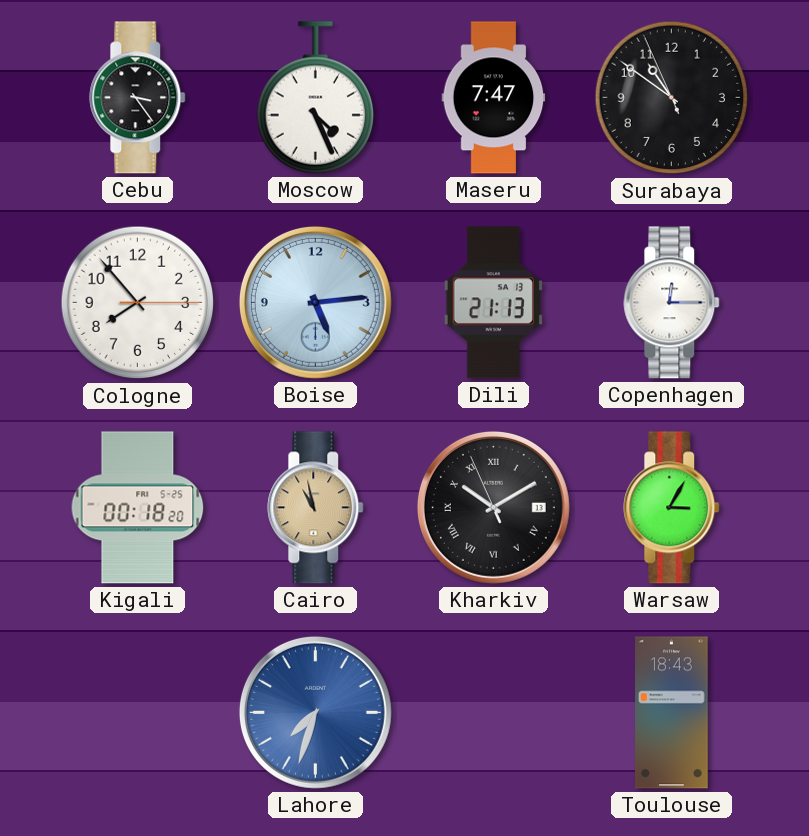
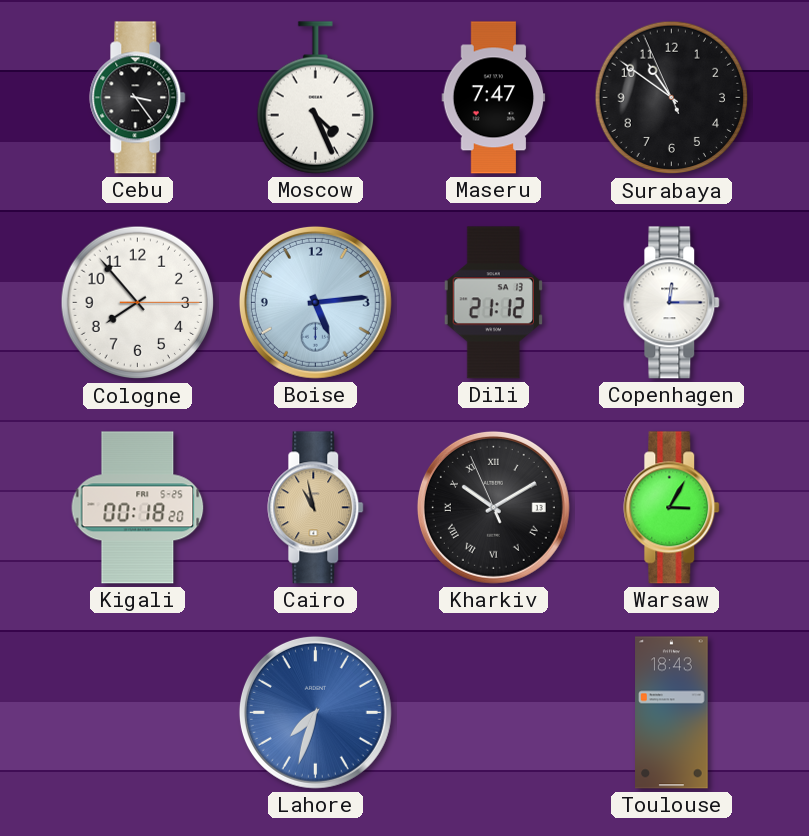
Dili: 21:13 -> 21:12
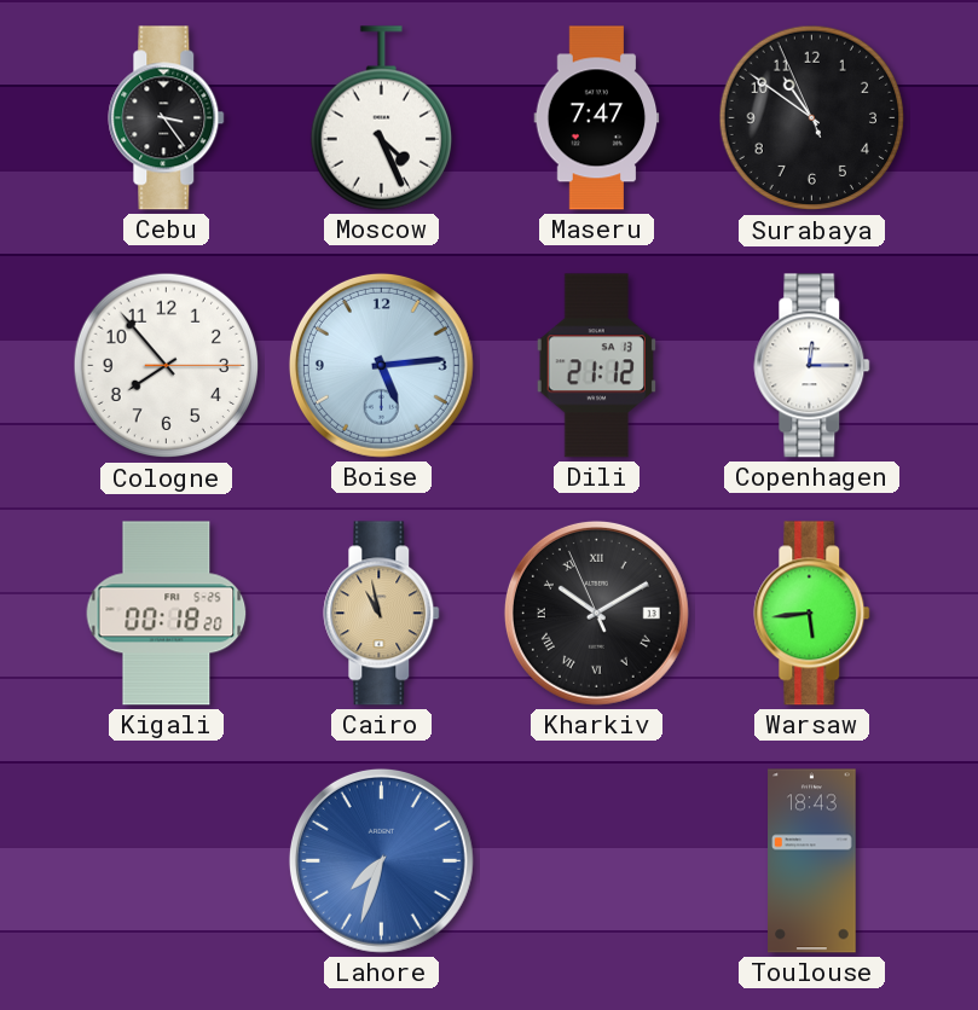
Warsaw: 3:05 -> 5:44
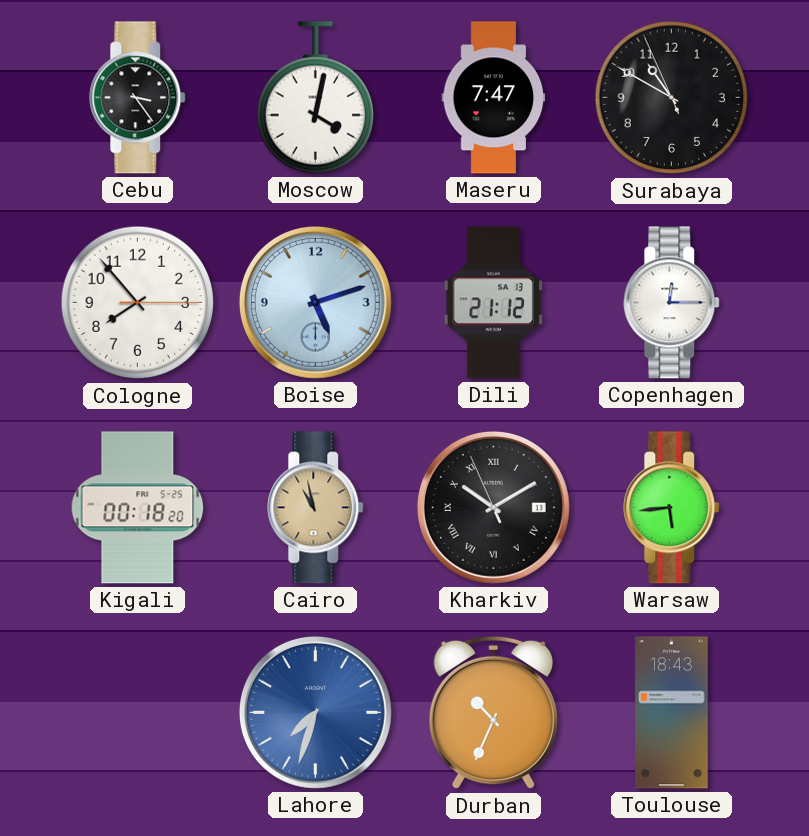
Moscow: 4:26 -> 4:02
Surabaya: 10:50 -> 10:49
Boise: 5:14 -> 5:12
Durban: none -> 10:34
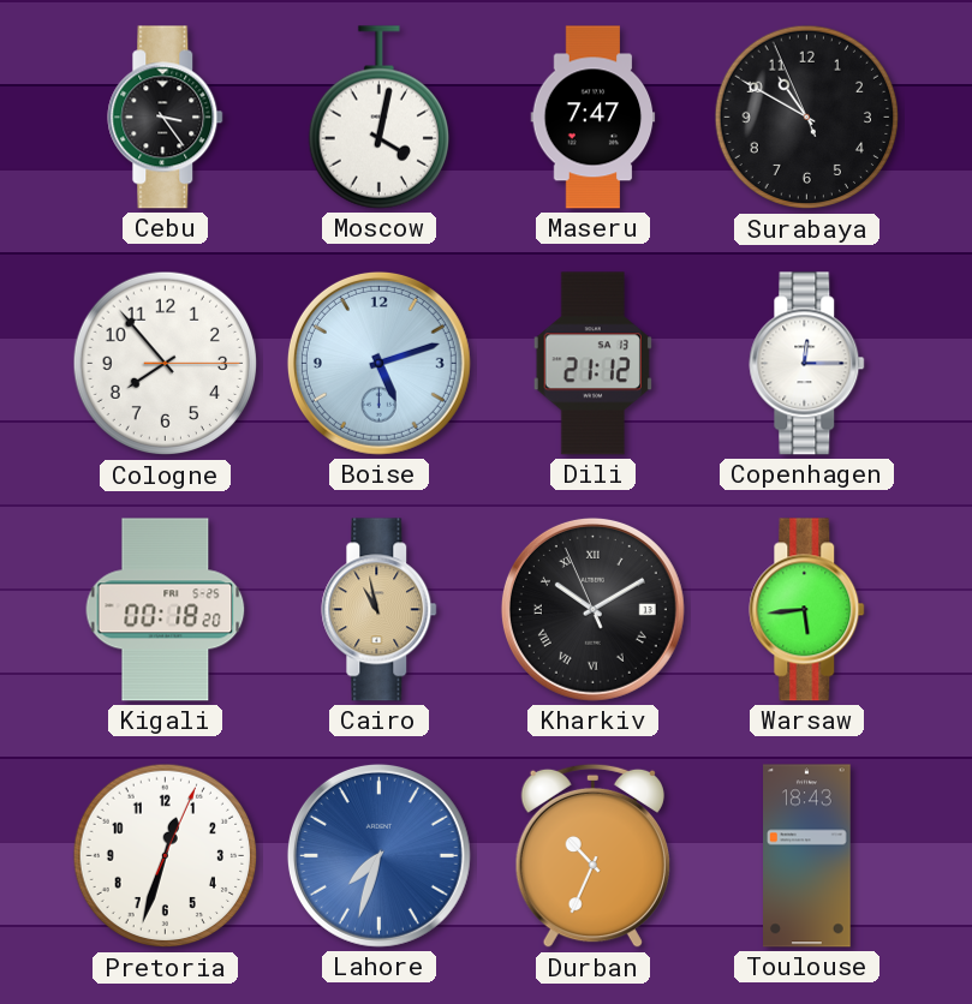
Pretoria: none -> 12:33
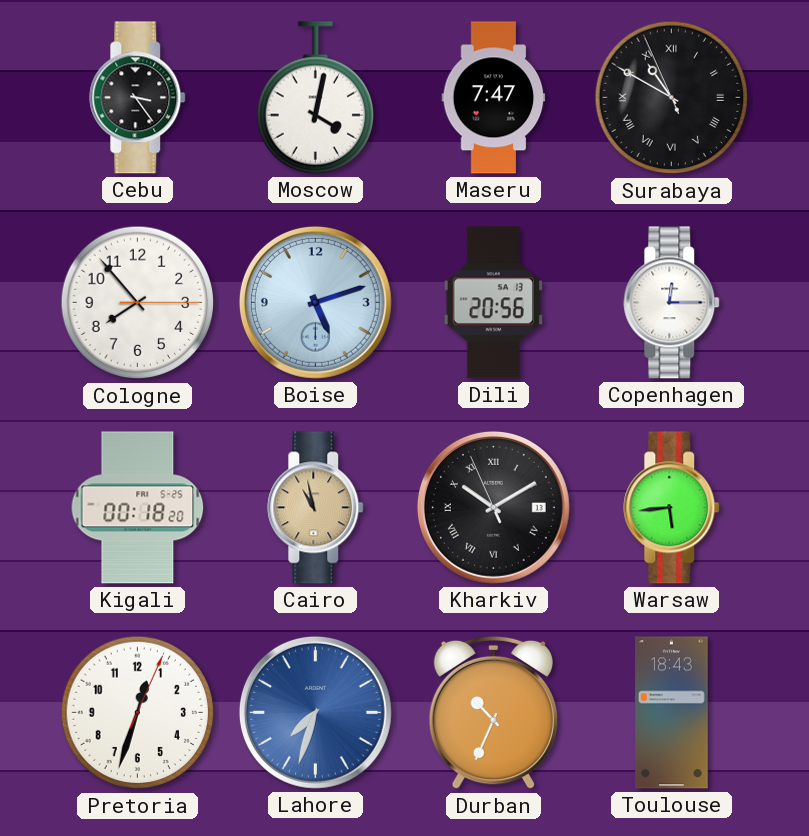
Surabaya numerals: Arabic -> Roman
Dili: 21:12 -> 20:56
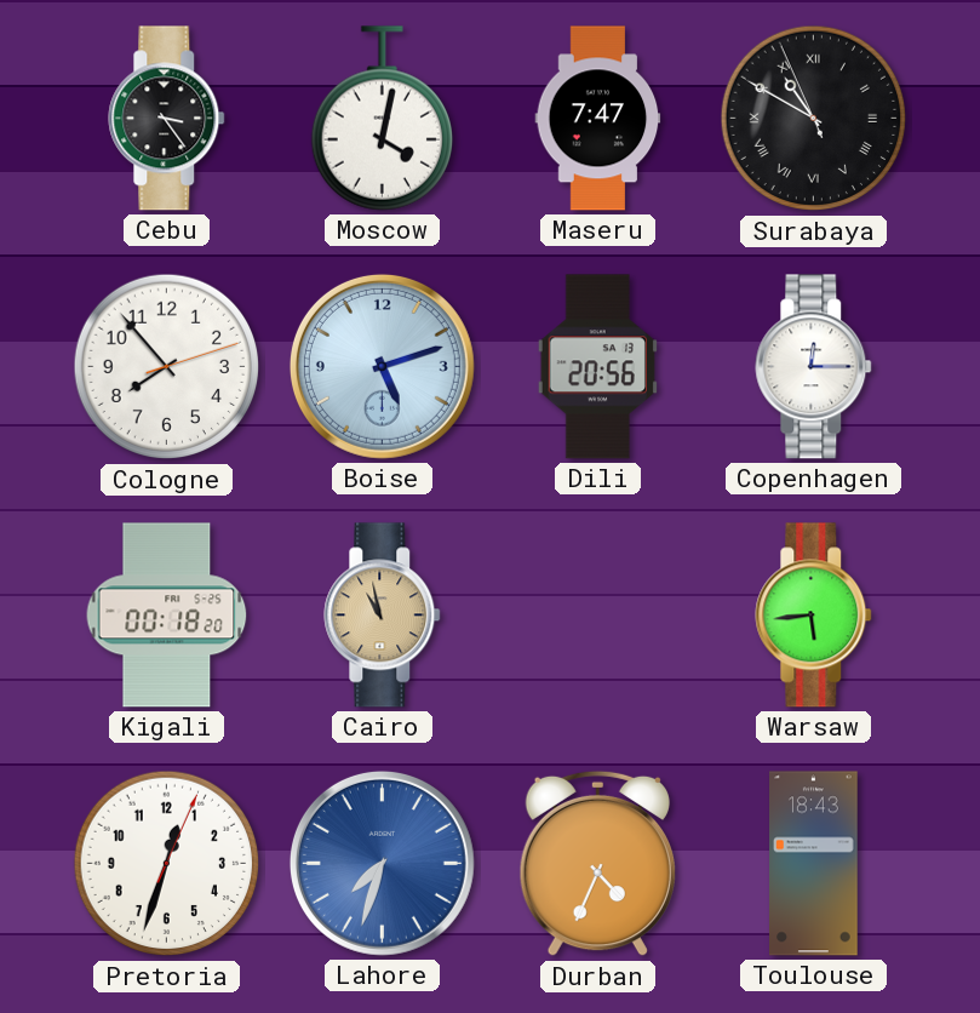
Cologne: 7:53:15 -> 7:53:12
Kharkiv: 10:09 -> none
Durban: 10:34 -> 4:34
